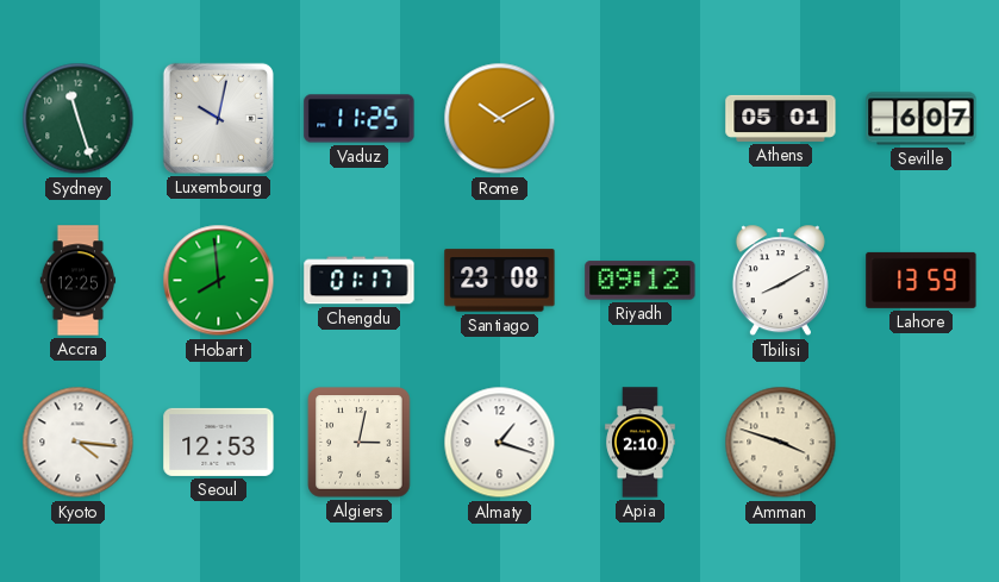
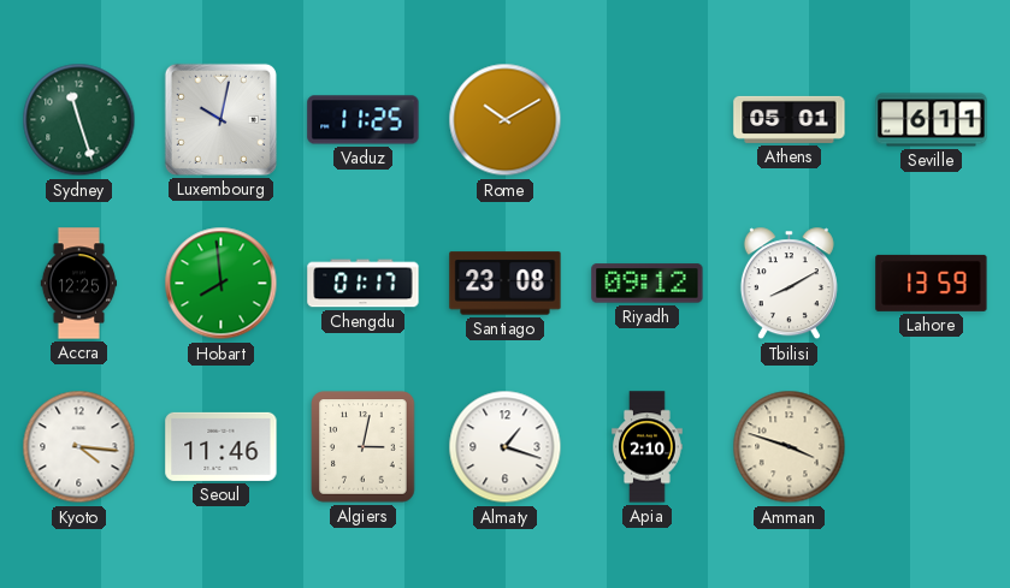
Seville: 6:07 -> 6:11
Seoul: 12:53 -> 11:46
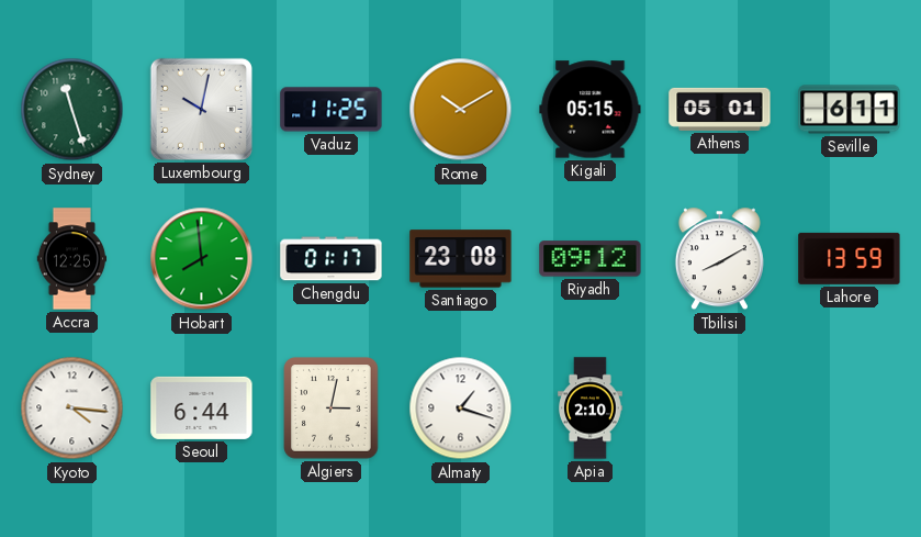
Kigali: none -> 05:15
Seoul: 11:46 -> 6:44
Amman: 3:48 -> none
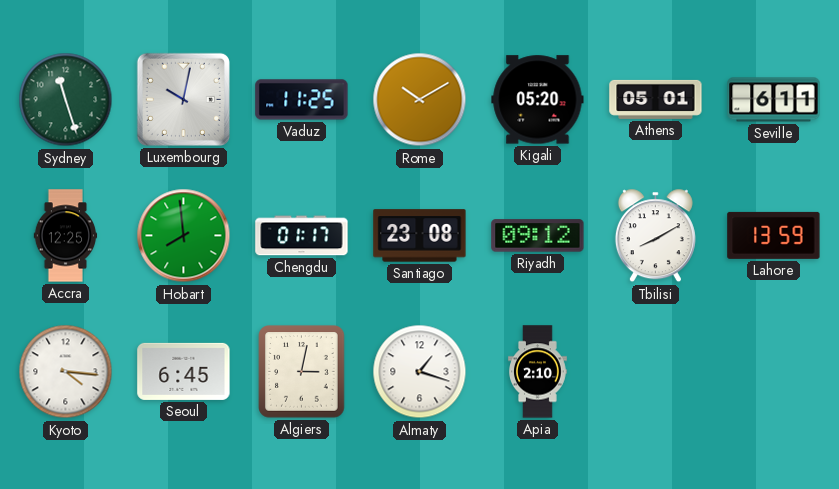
Kigali: 05:15 -> 05:20
Seoul: 6:44 -> 6:45
